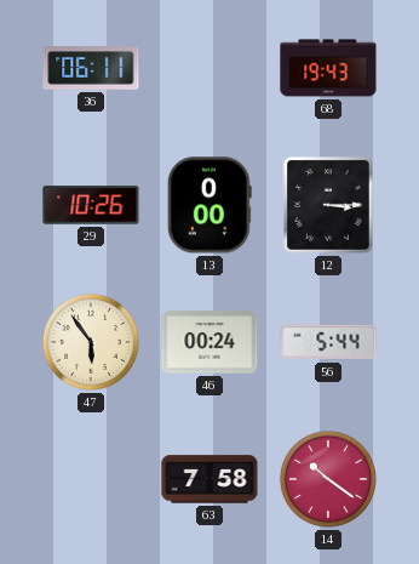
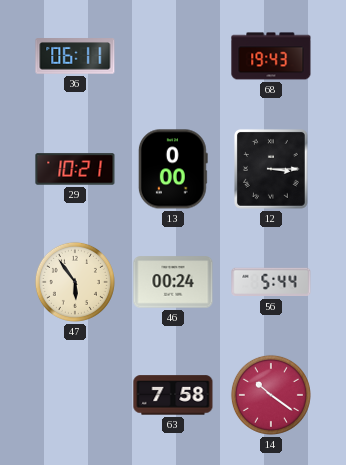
29: 10:26 -> 10:21
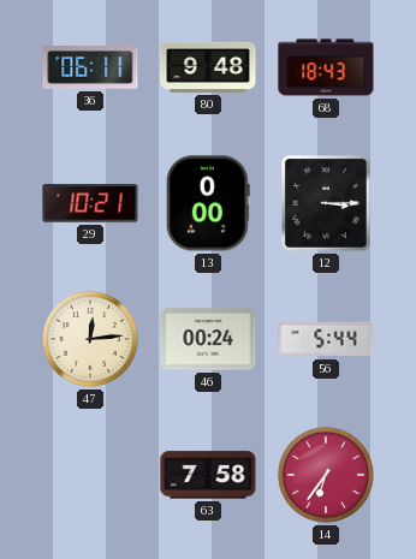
80: none -> 9:48
68: 19:43 -> 18:43
47: 5:54 -> 12:14
14: 10:21 -> 6:36
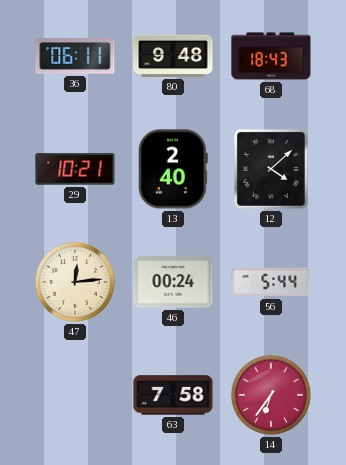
13: 0:00 -> 2:40
12: 3:15 -> 4:08
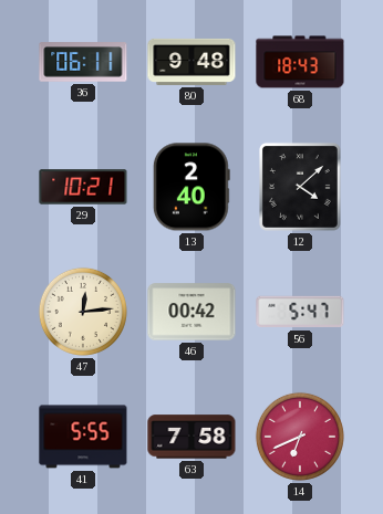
46: 00:24 -> 00:42
56: 5:44 -> 5:47
41: none -> 5:55
14: 6:36 -> 6:41
